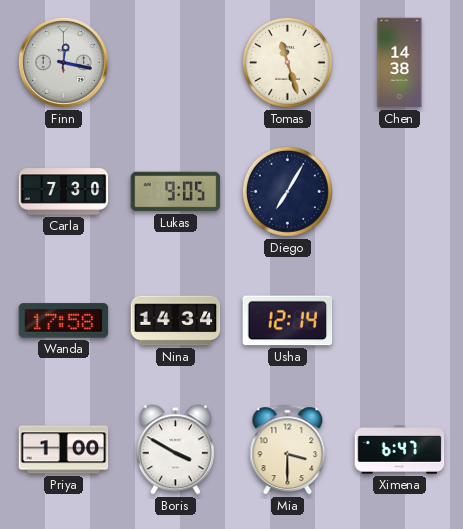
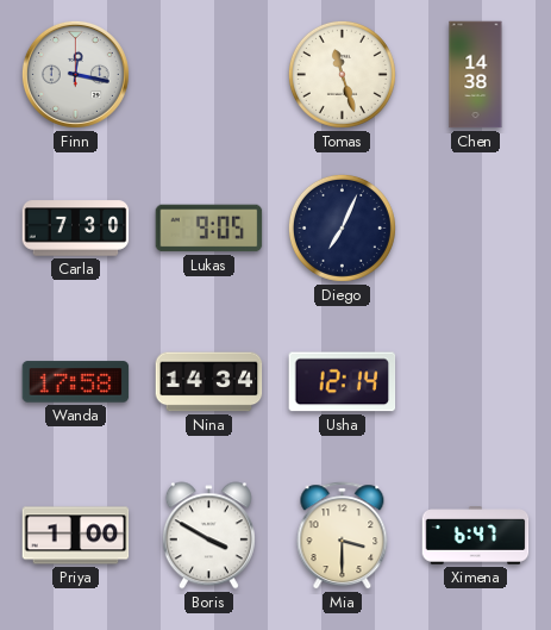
Diego: 7:05 -> 7:04
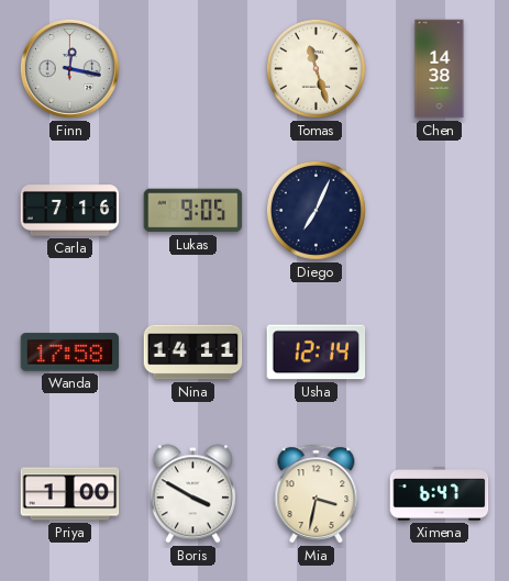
Carla: 7:30 -> 7:16
Nina: 14:34 -> 14:11
Mia: 3:30 -> 3:32
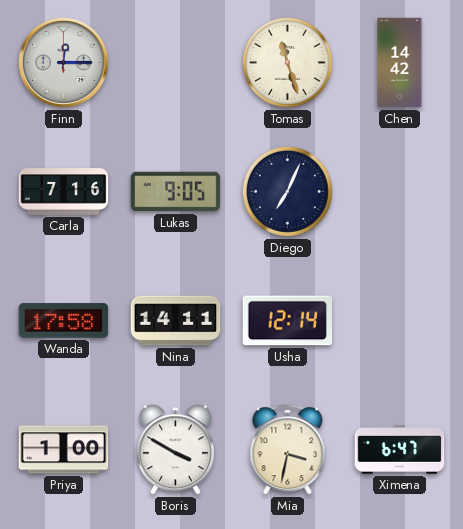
Finn: 12:17 -> 12:15
Chen: 14:38 -> 14:42
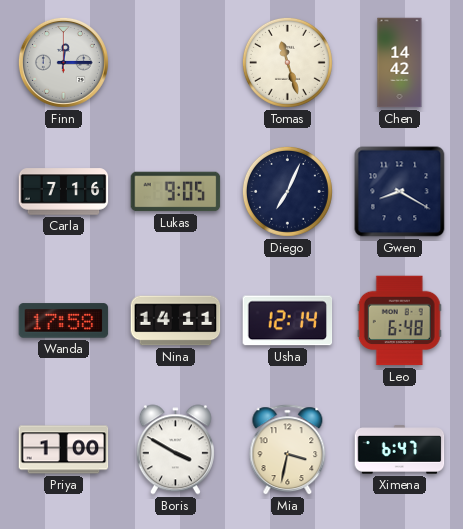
Gwen: none -> 8:20
Leo: none -> 6:48
